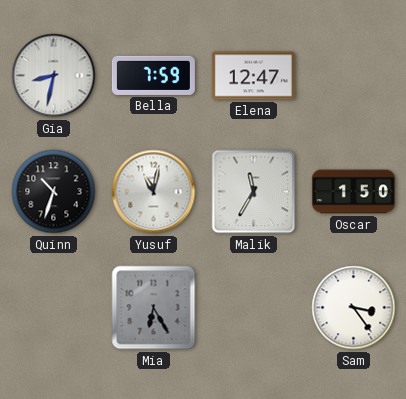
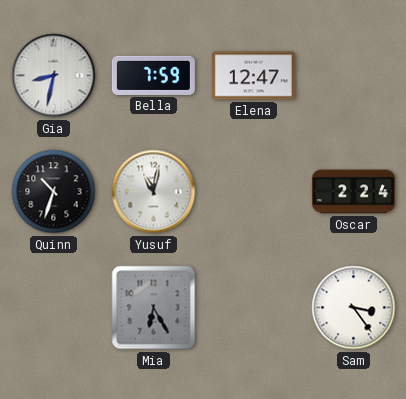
Malik: 11:35 -> none
Oscar: 1:50 -> 2:24
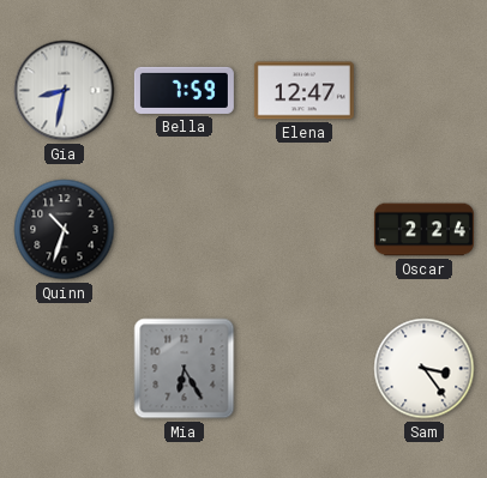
Yusuf: 11:02 -> none
